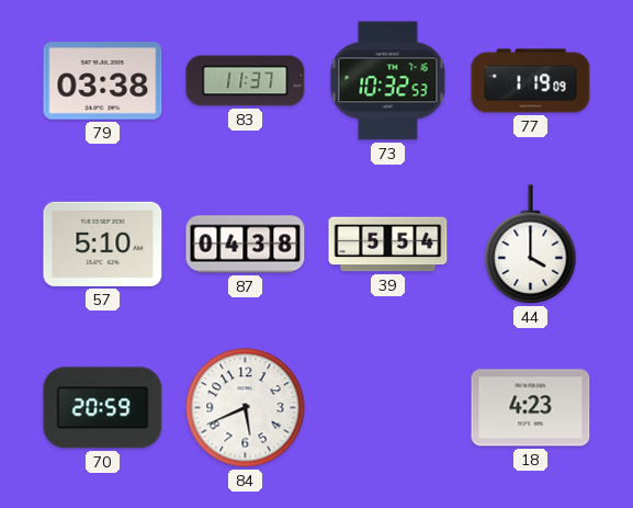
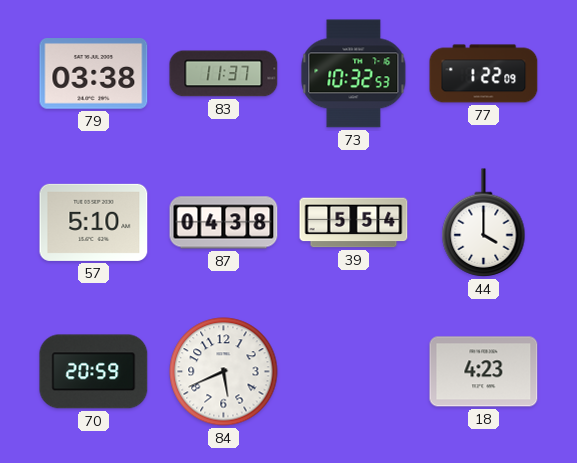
77: 1:19 -> 1:22
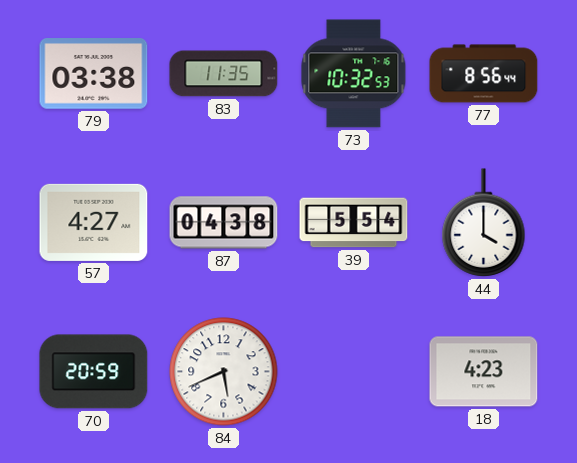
83: 11:37 -> 11:35
77: 1:22 -> 8:56
57: 5:10 -> 4:27
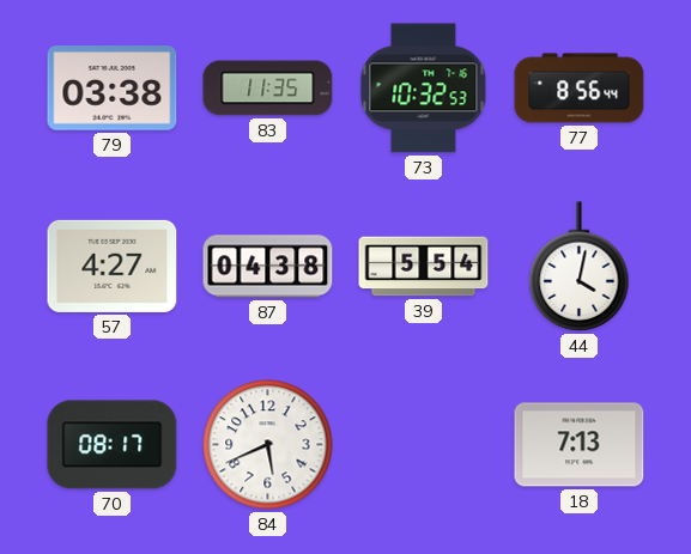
44: 4:00 -> 4:02
70: 20:59 -> 08:17
18: 4:23 -> 7:13
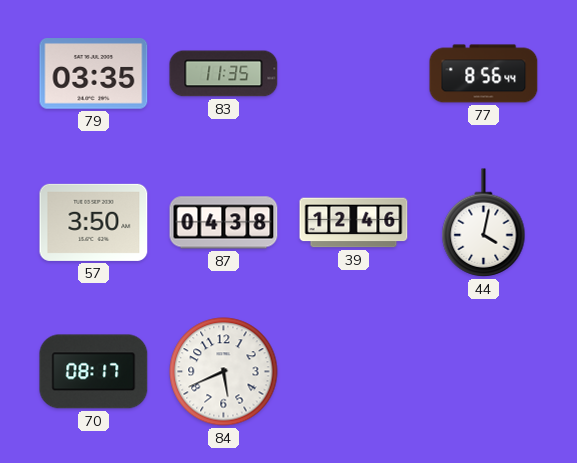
79: 03:38 -> 03:35
73: 10:32 -> none
57: 4:27 -> 3:50
39: 5:54 -> 12:46
18: 7:13 -> none
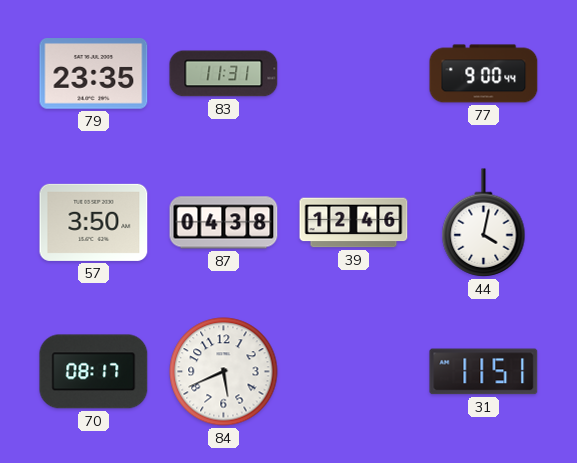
79: 03:35 -> 23:35
83: 11:35 -> 11:31
77: 8:56 -> 9:00
31: none -> 11:51
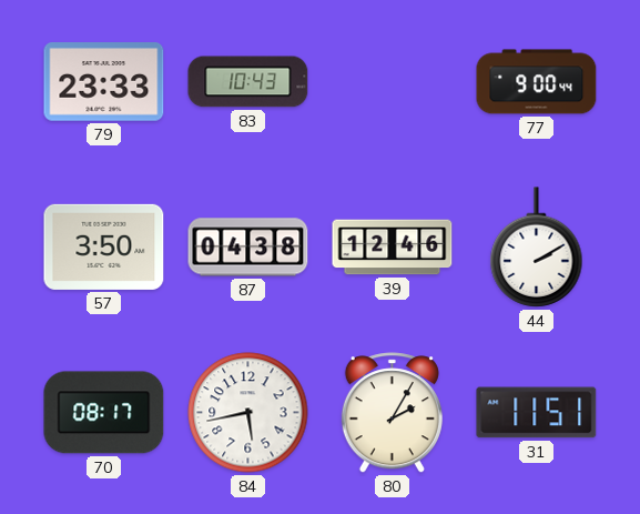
79: 23:35 -> 23:33
83: 11:31 -> 10:43
44: 4:02 -> 2:10
84: 5:41 -> 5:43
80: none -> 2:05
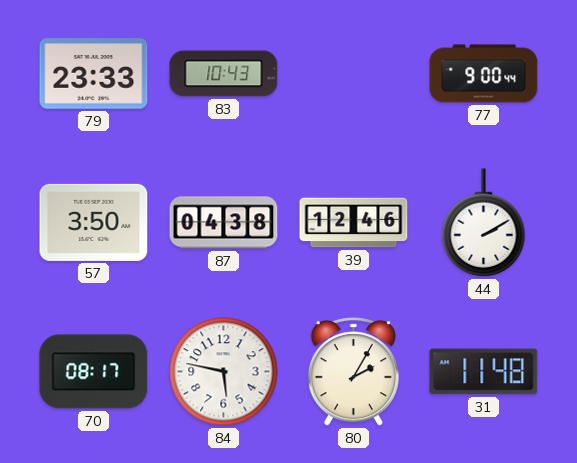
84: 5:43 -> 5:47
31: 11:51 -> 11:48
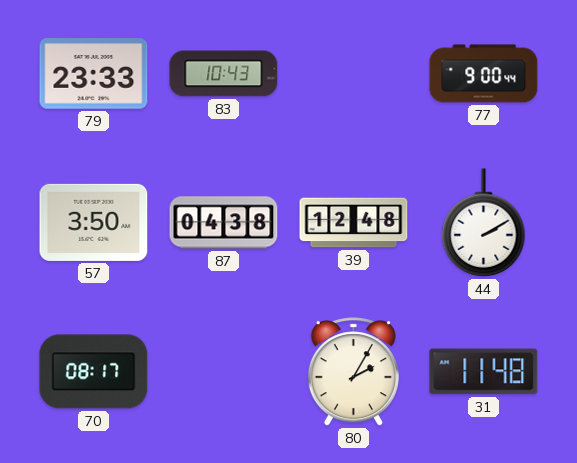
39: 12:46 -> 12:48
84: 5:47 -> none
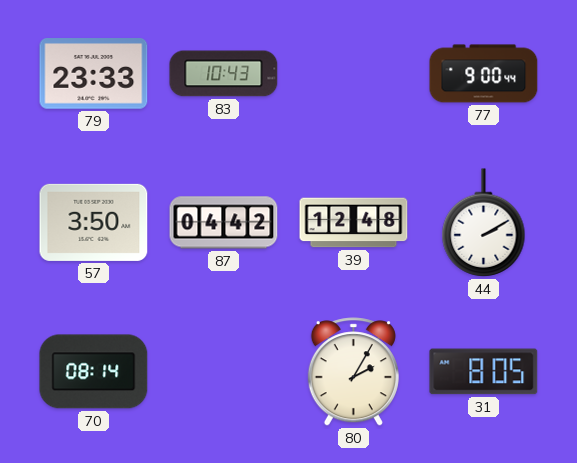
87: 04:38 -> 04:42
70: 08:17 -> 08:14
31: 11:48 -> 8:05
